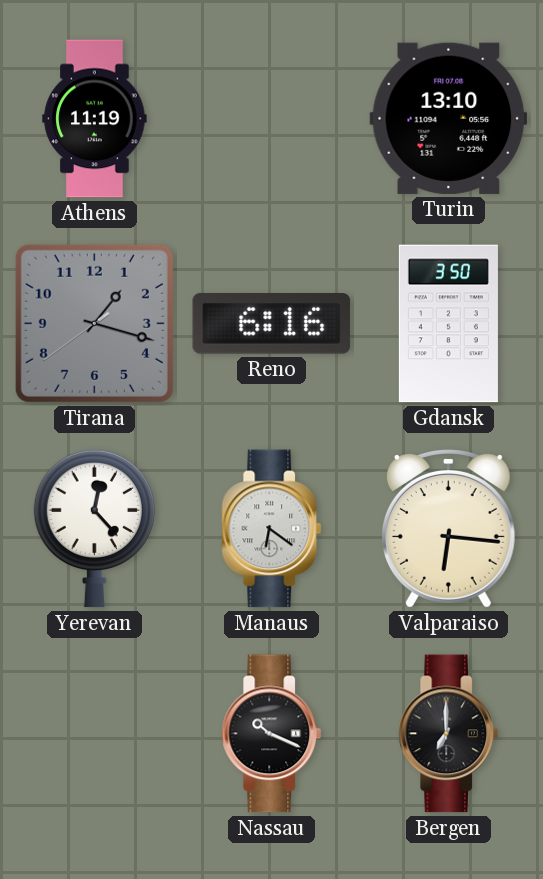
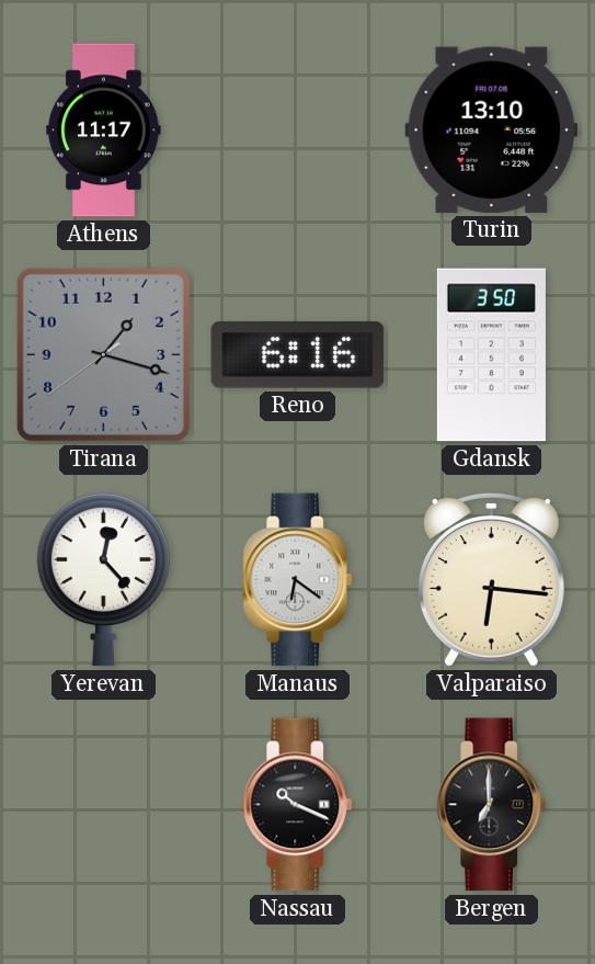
Athens: 11:19 -> 11:17
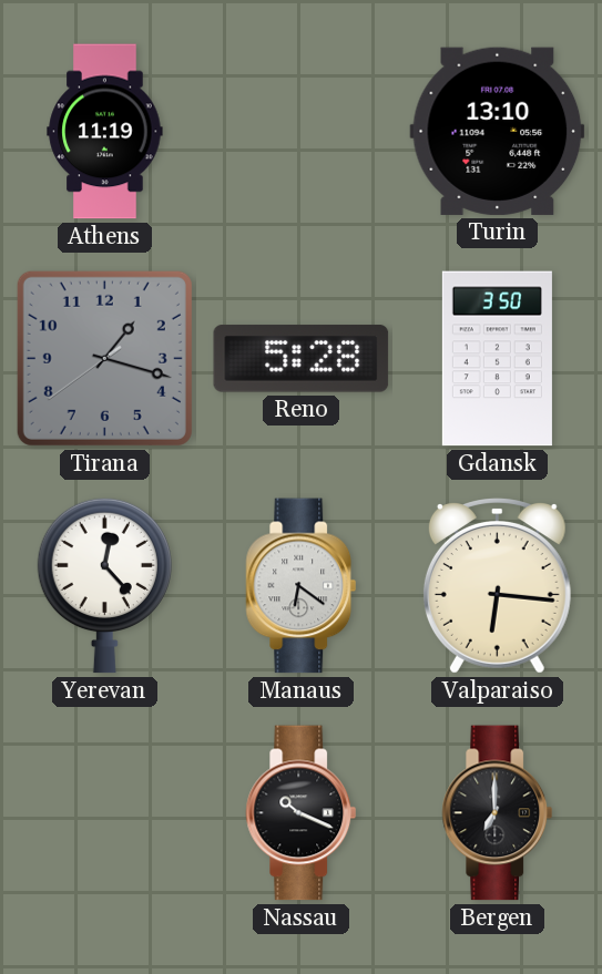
Athens: 11:17 -> 11:19
Reno: 6:16 -> 5:28
